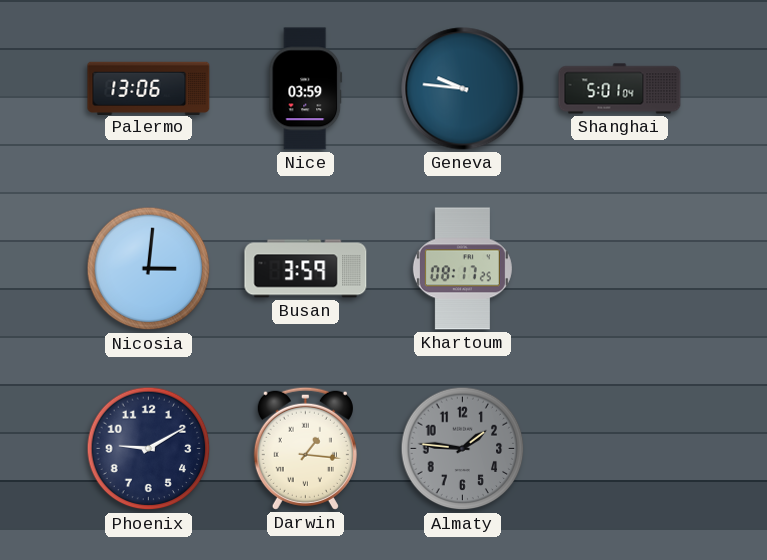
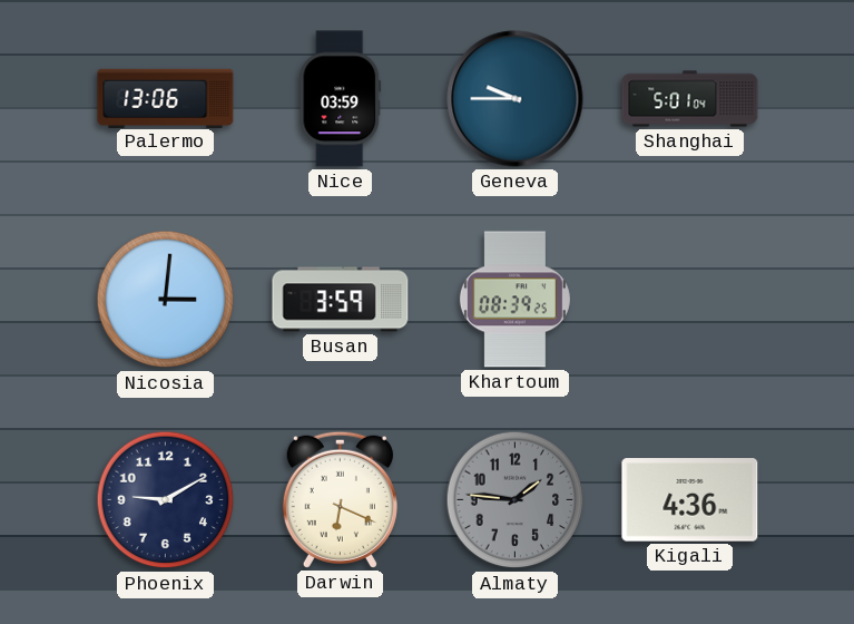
Geneva: 9:46 -> 9:45
Khartoum: 08:17 -> 08:39
Darwin: 1:16 -> 6:19
Kigali: none -> 4:36
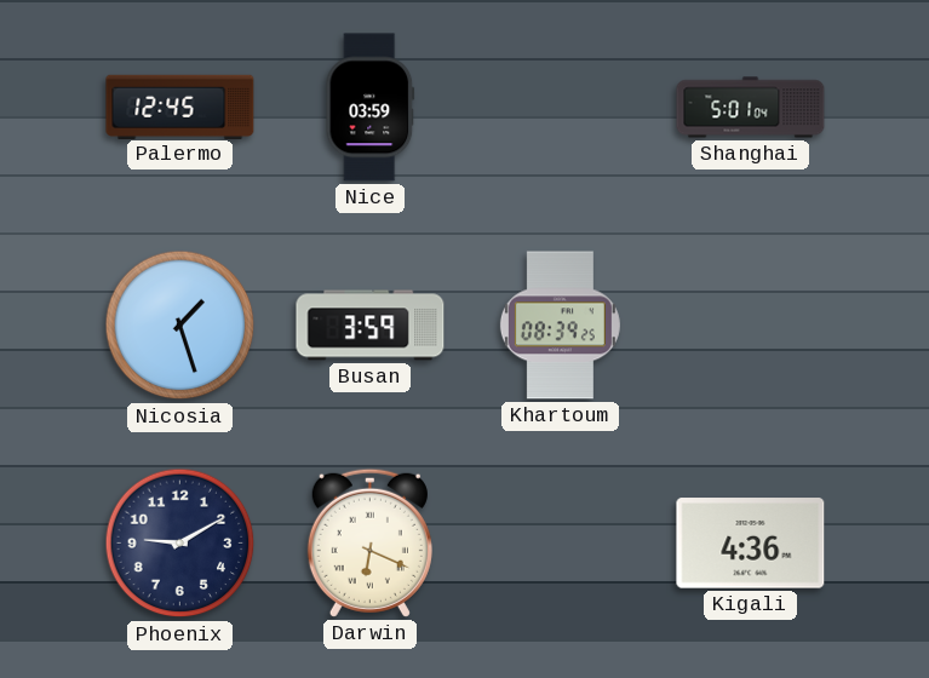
Palermo: 13:06 -> 12:45
Geneva: 9:45 -> none
Nicosia: 3:01 -> 1:27
Almaty: 1:46 -> none
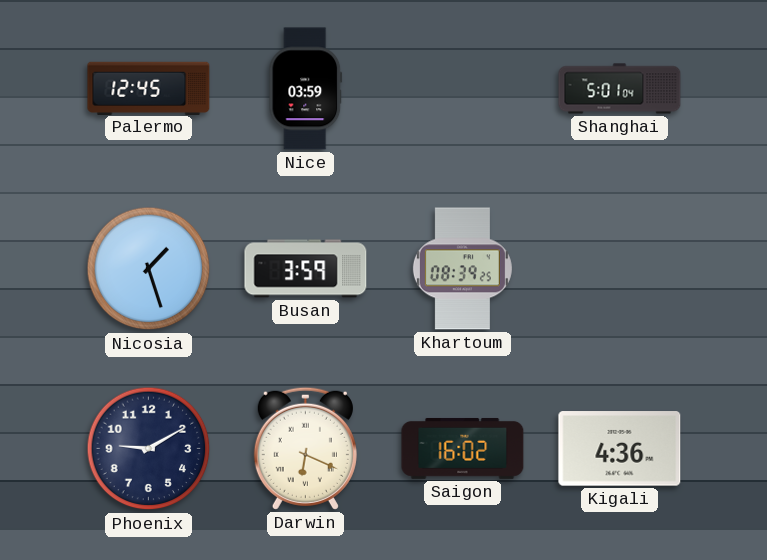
Saigon: none -> 16:02
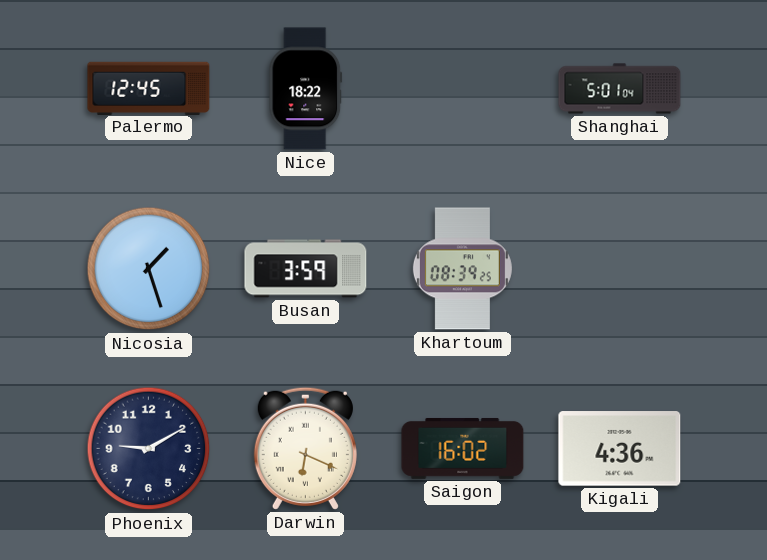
Nice: 03:59 -> 18:22
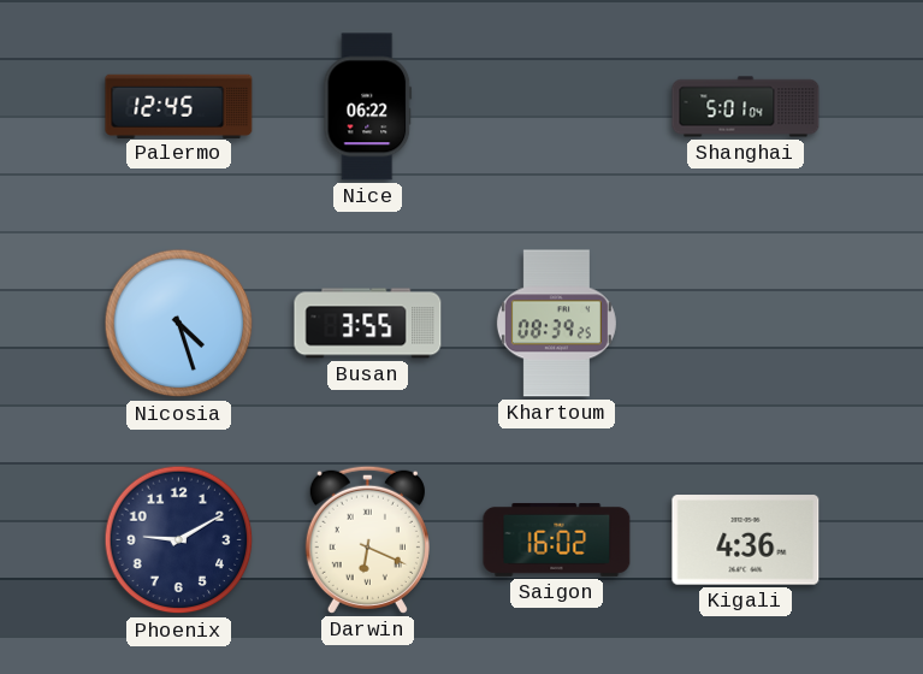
Nice: 18:22 -> 06:22
Nicosia: 1:27 -> 4:27
Busan: 3:59 -> 3:55
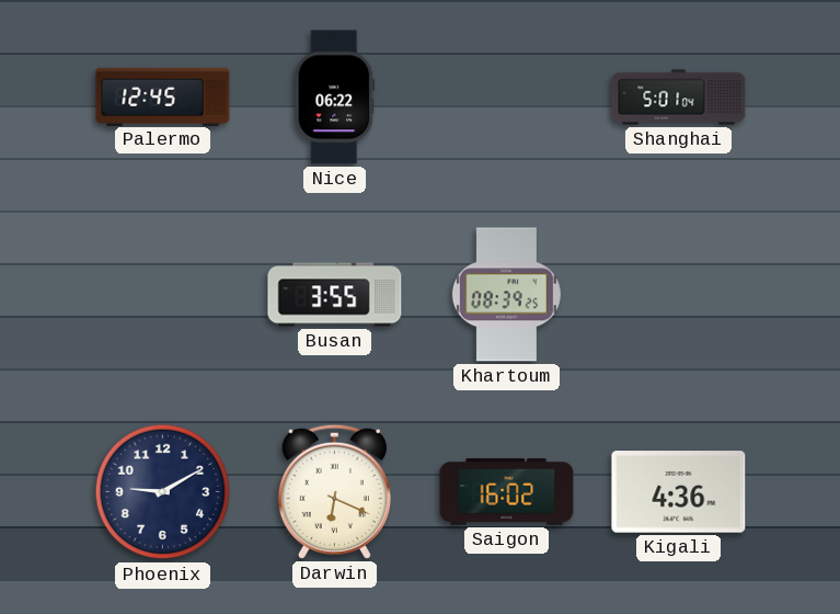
Nicosia: 4:27 -> none
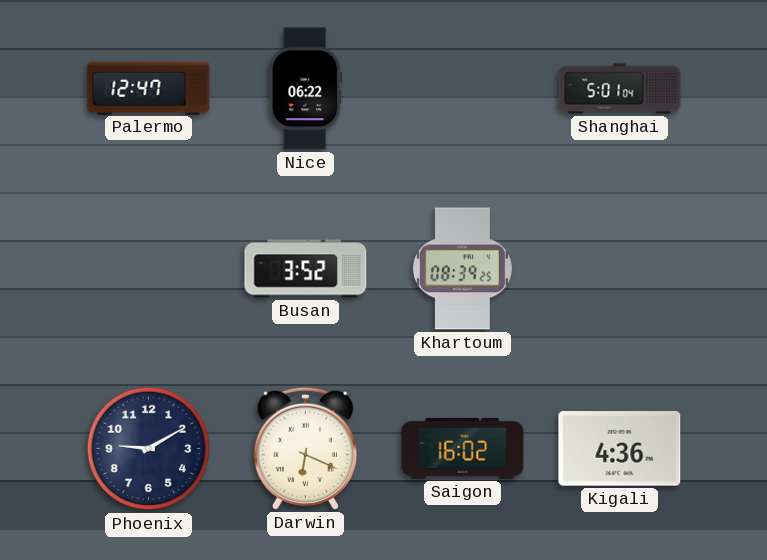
Palermo: 12:45 -> 12:47
Busan: 3:55 -> 3:52
